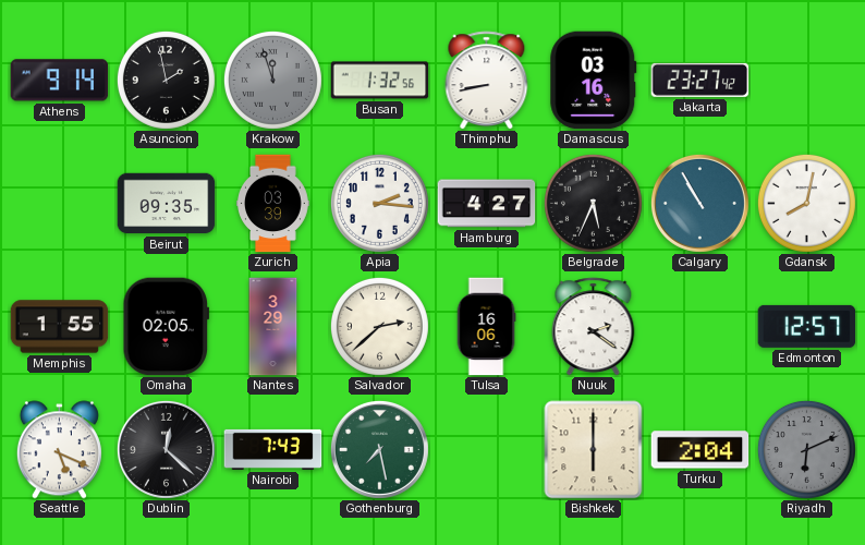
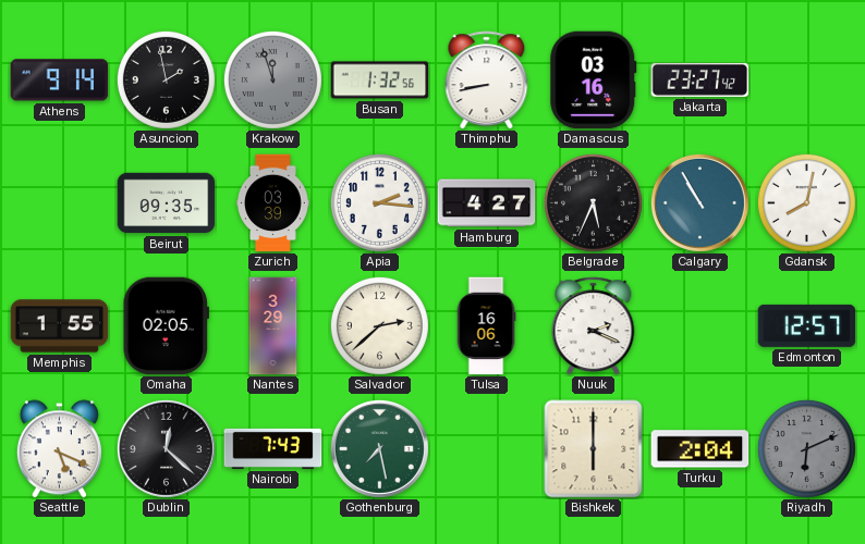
Nuuk: 2:21 -> 2:19
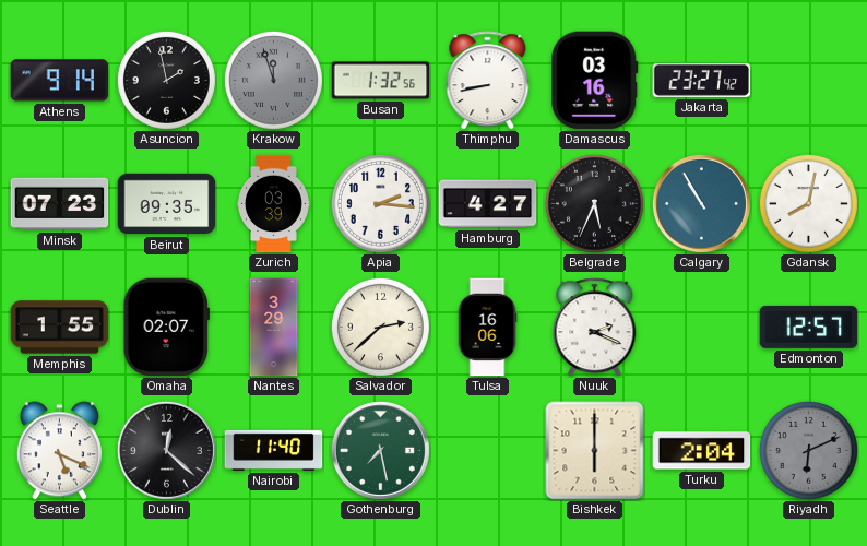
Minsk: none -> 07:23
Omaha: 02:05 -> 02:07
Nairobi: 7:43 -> 11:40
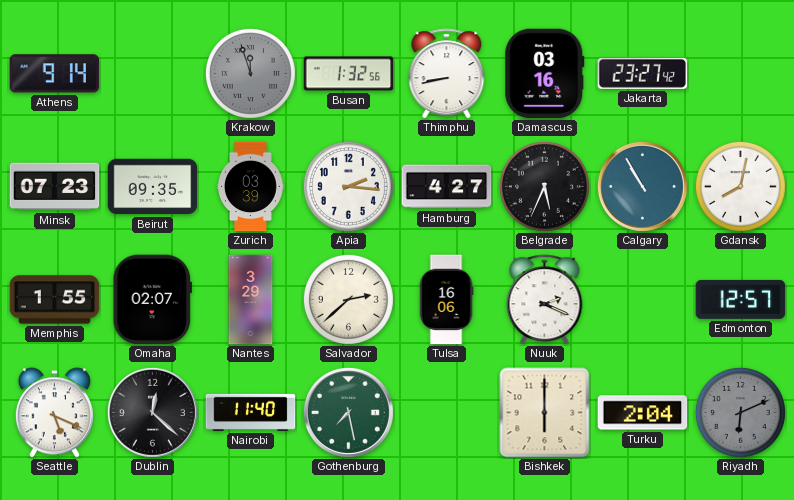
Asuncion: 1:58 -> none
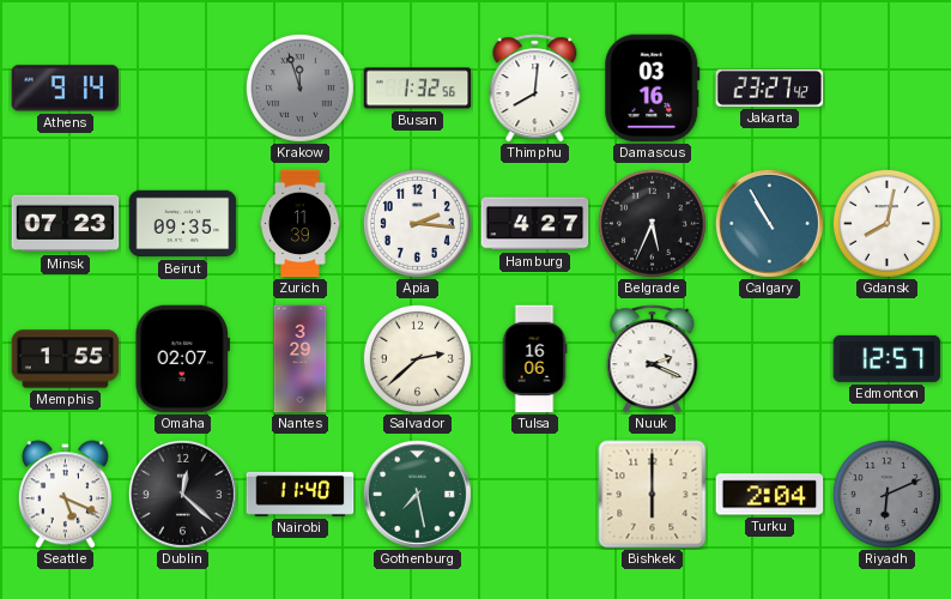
Thimphu: 8:43 -> 8:01
Zurich: 03:39 -> 11:39
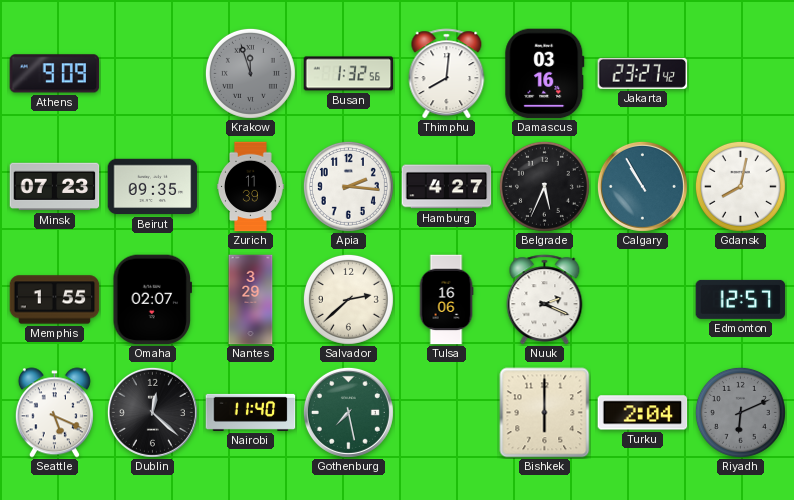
Athens: 9:14 -> 9:09
